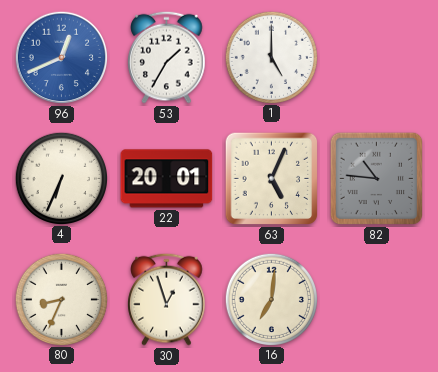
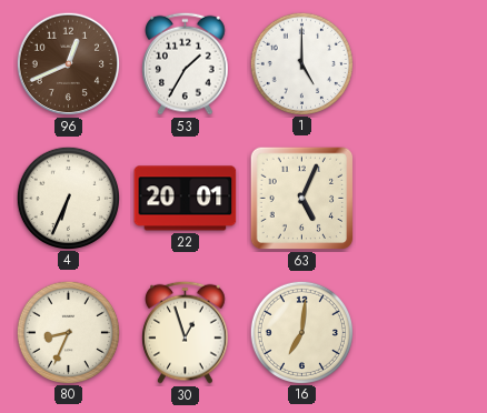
96 dial: blue -> brown
82: 10:46 -> none
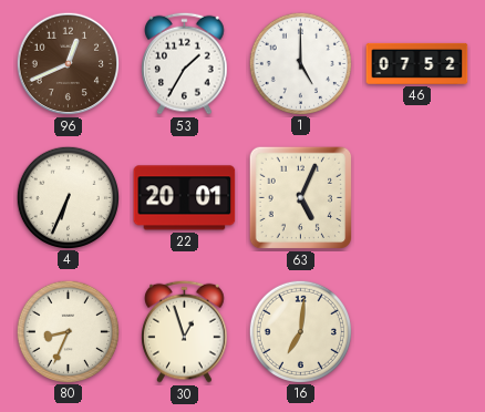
46: none -> 07:52
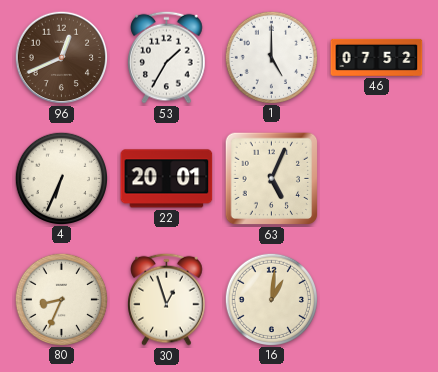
16: 7:01 -> 1:01
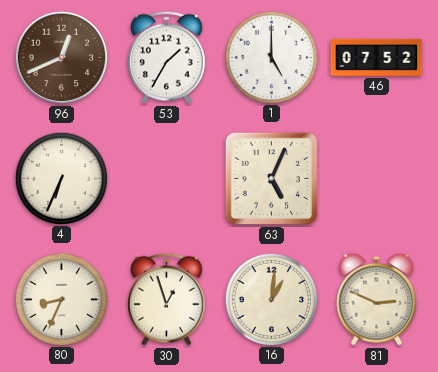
22: 20:01 -> none
81: none -> 2:49
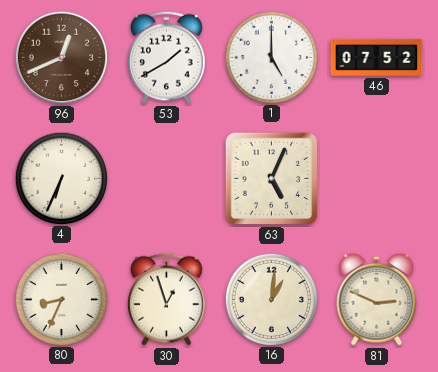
53: 1:35 -> 1:40
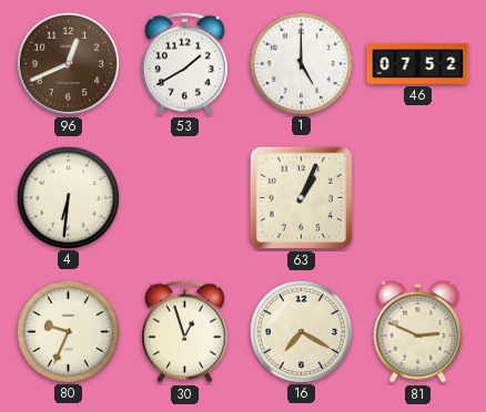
4: 6:34 -> 6:31
63: 5:04 -> 1:04
80: 8:34 -> 9:34
16: 1:01 -> 7:20
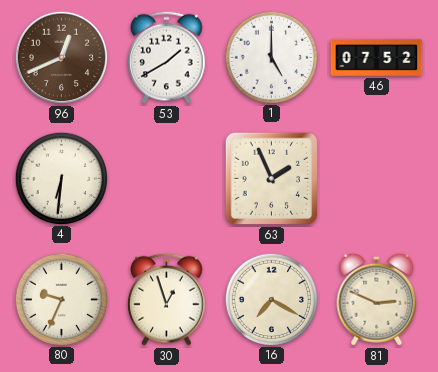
63: 1:04 -> 1:56
